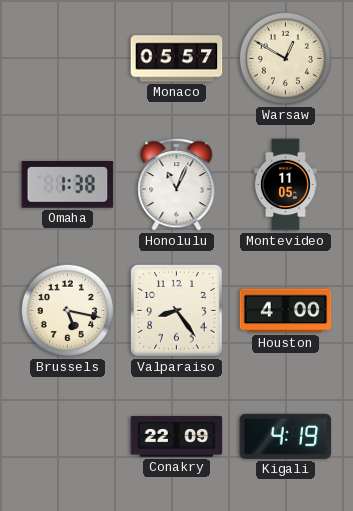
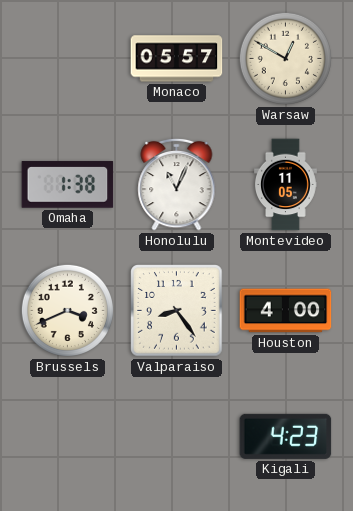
Brussels: 5:17 -> 3:41
Conakry: 22:09 -> none
Kigali: 4:19 -> 4:23
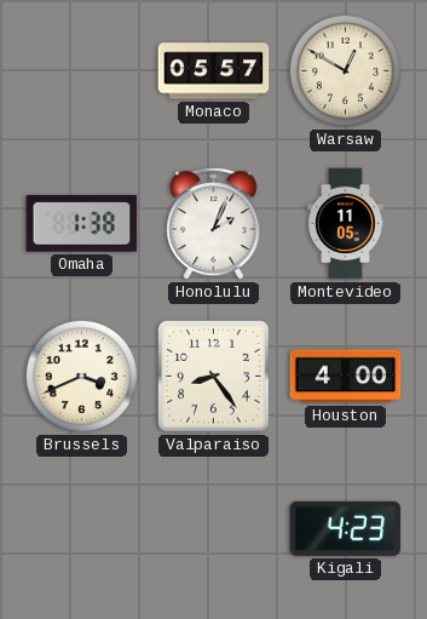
Honolulu: 11:04 -> 2:04
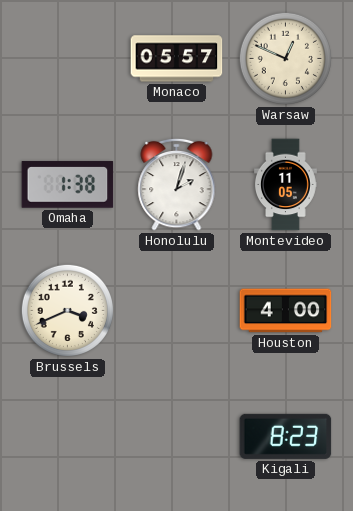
Warsaw: 12:50 -> 12:49
Honolulu: 2:04 -> 2:03
Valparaiso: 8:24 -> none
Kigali: 4:23 -> 8:23
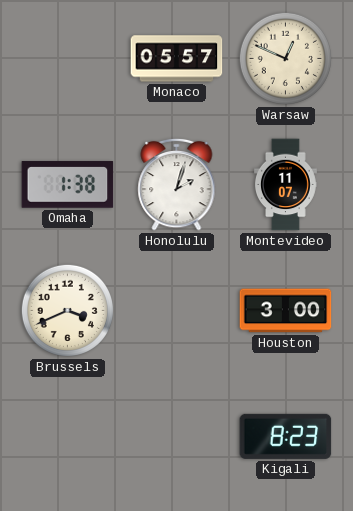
Montevideo: 11:05 -> 11:07
Houston: 4:00 -> 3:00
